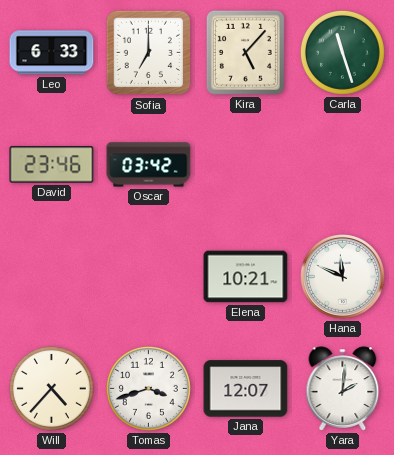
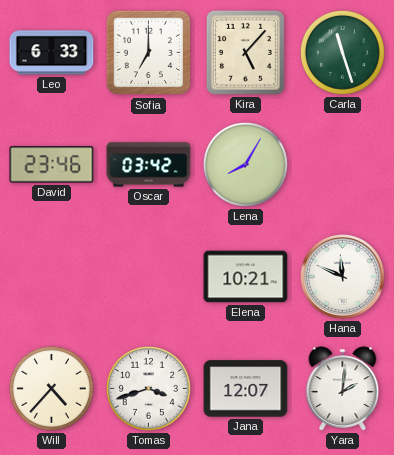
Lena: none -> 8:05
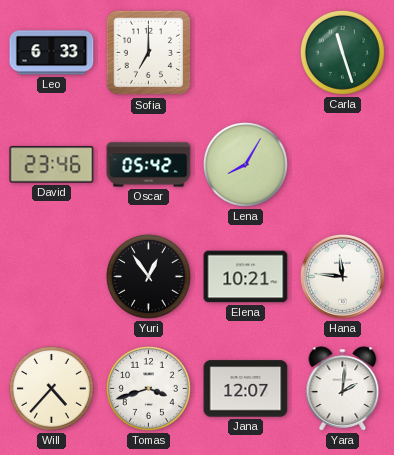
Kira: 5:07 -> none
Oscar: 03:42 -> 05:42
Yuri: none -> 12:54
Hana: 11:49 -> 11:46
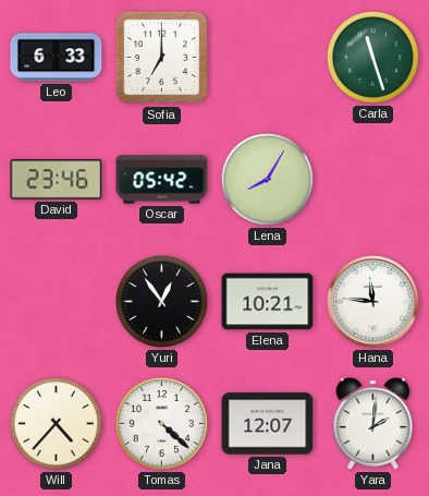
Tomas: 3:42 -> 4:22
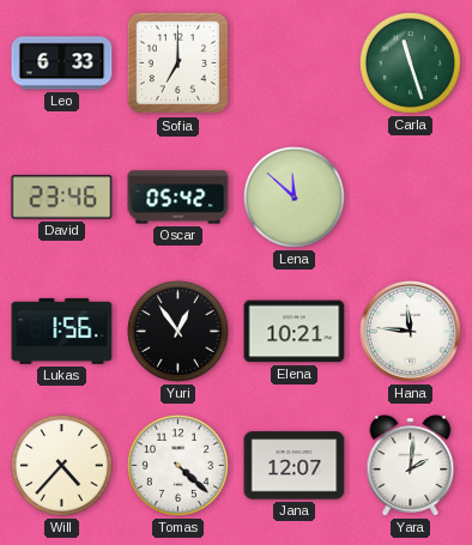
Lena: 8:05 -> 11:52
Lukas: none -> 1:56
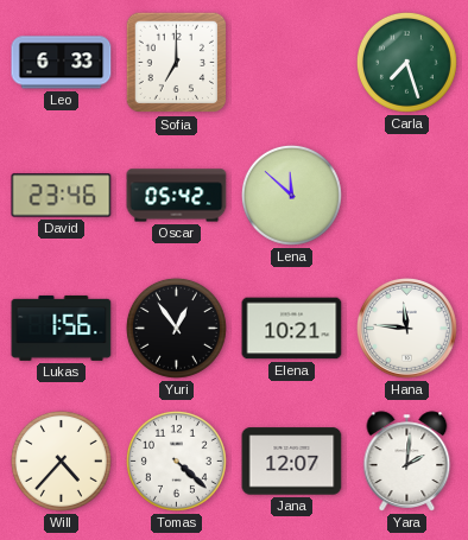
Carla: 11:27 -> 7:27
